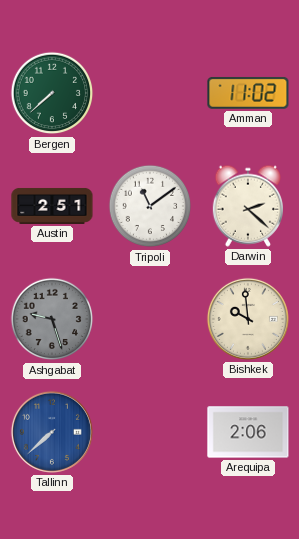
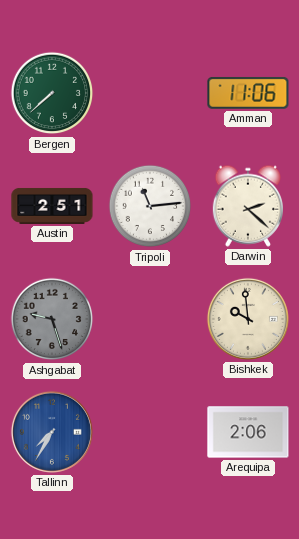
Amman: 11:02 -> 11:06
Tripoli: 11:09 -> 11:14
Tallinn: 7:38 -> 7:35
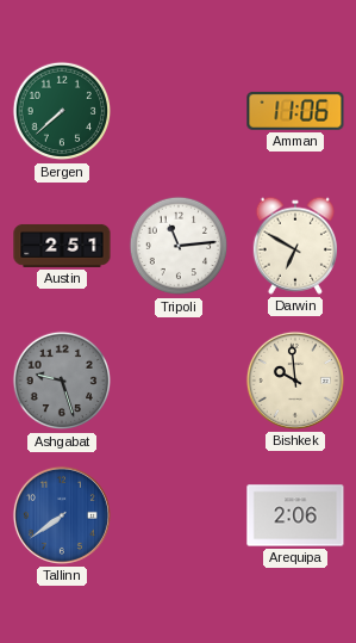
Darwin: 2:22 -> 6:50
Tallinn: 7:35 -> 7:39
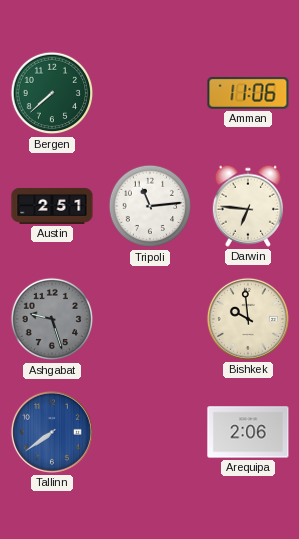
Darwin: 6:50 -> 6:46
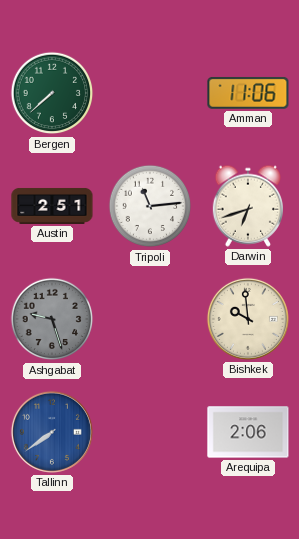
Darwin: 6:46 -> 6:42
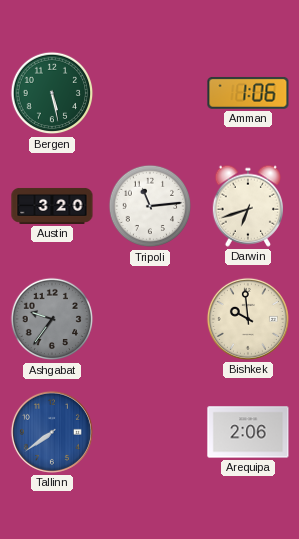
Bergen: 7:38 -> 5:28
Amman: 11:06 -> 1:06
Austin: 2:51 -> 3:20
Ashgabat: 9:27 -> 9:36
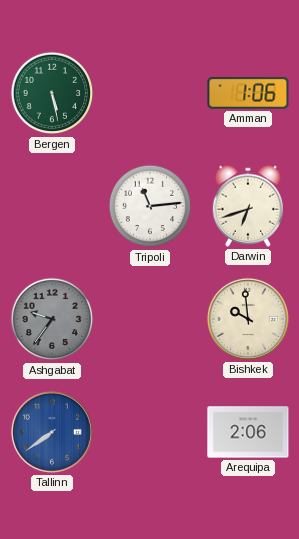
Austin: 3:20 -> none
